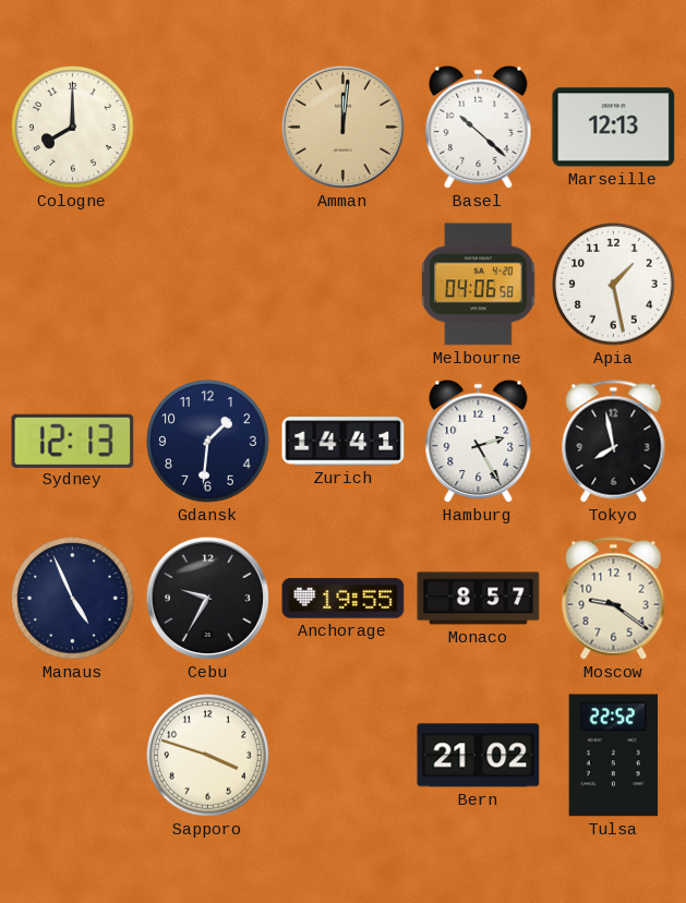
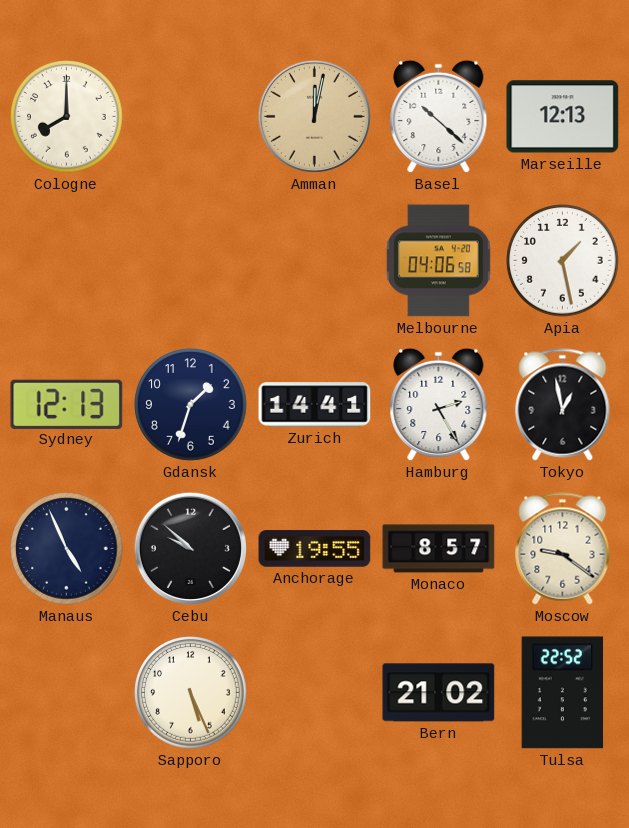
Amman: 12:01 -> 12:02
Gdansk: 1:31 -> 1:33
Tokyo: 7:58 -> 12:58
Cebu: 9:35 -> 9:52
Sapporo: 3:48 -> 5:26
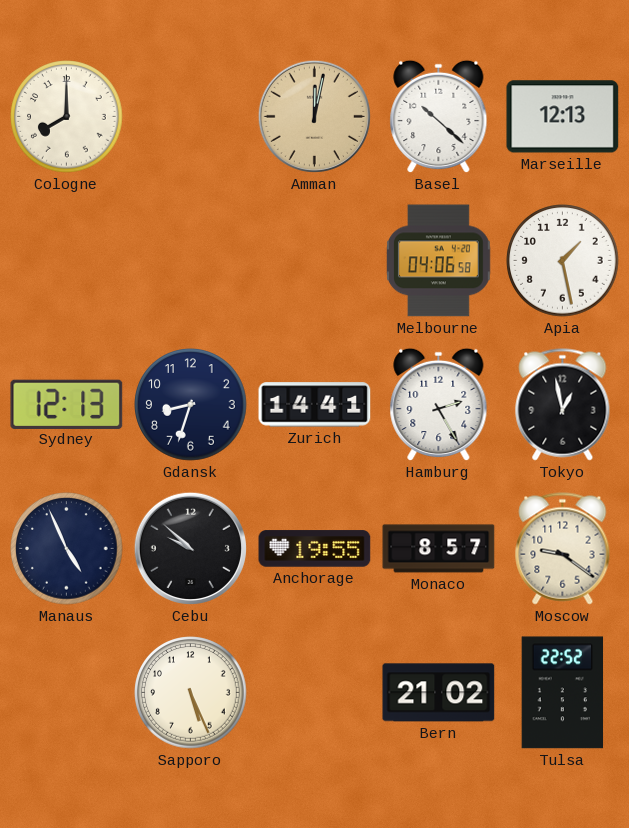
Gdansk: 1:33 -> 8:33
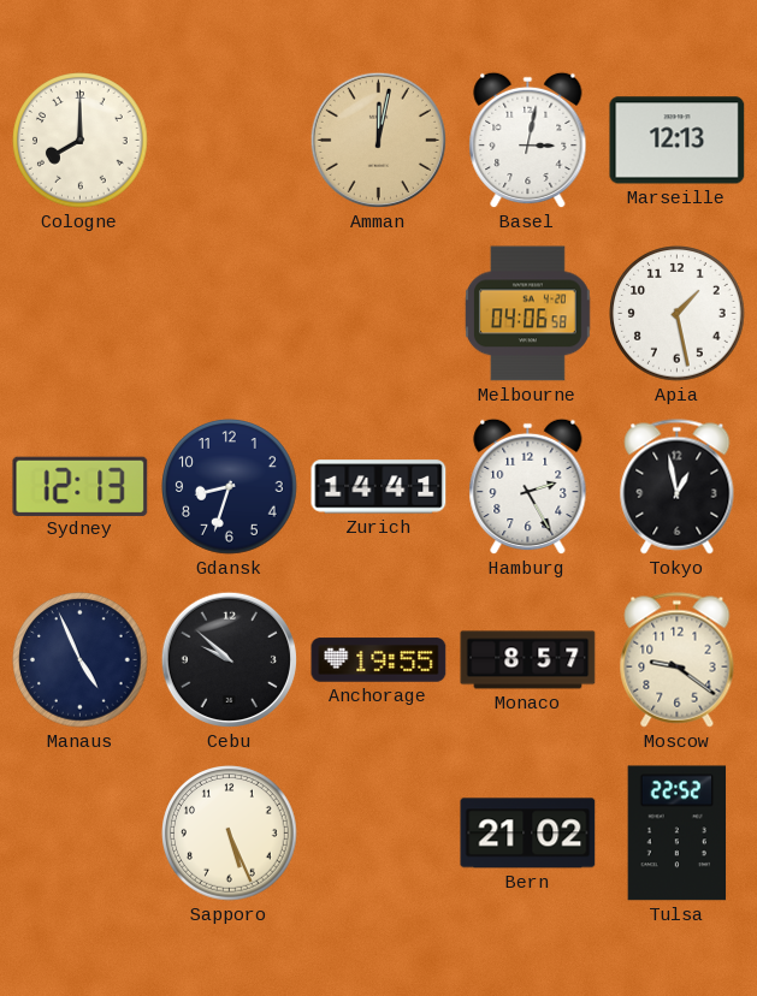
Basel: 10:22 -> 3:02
